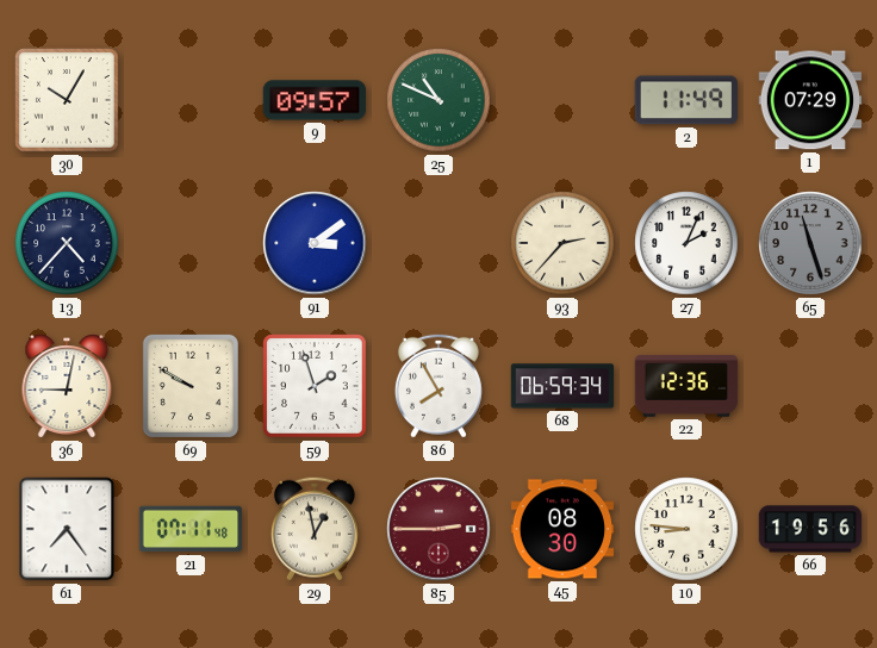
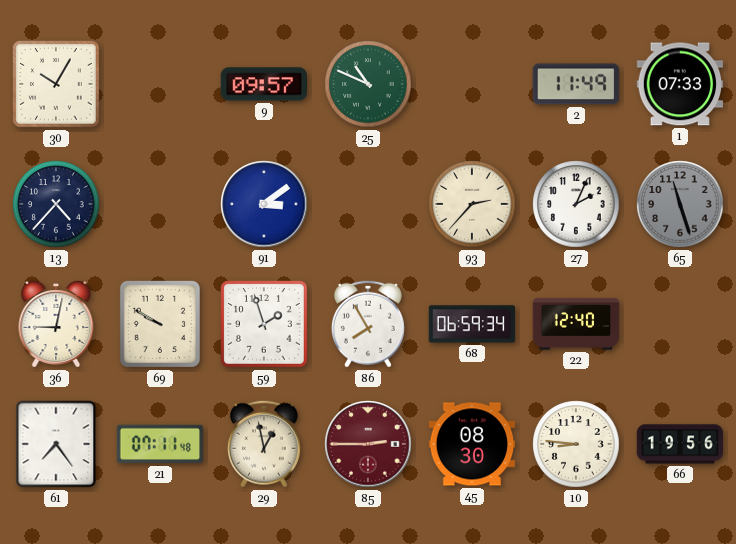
1: 07:29 -> 07:33
22: 12:36 -> 12:40
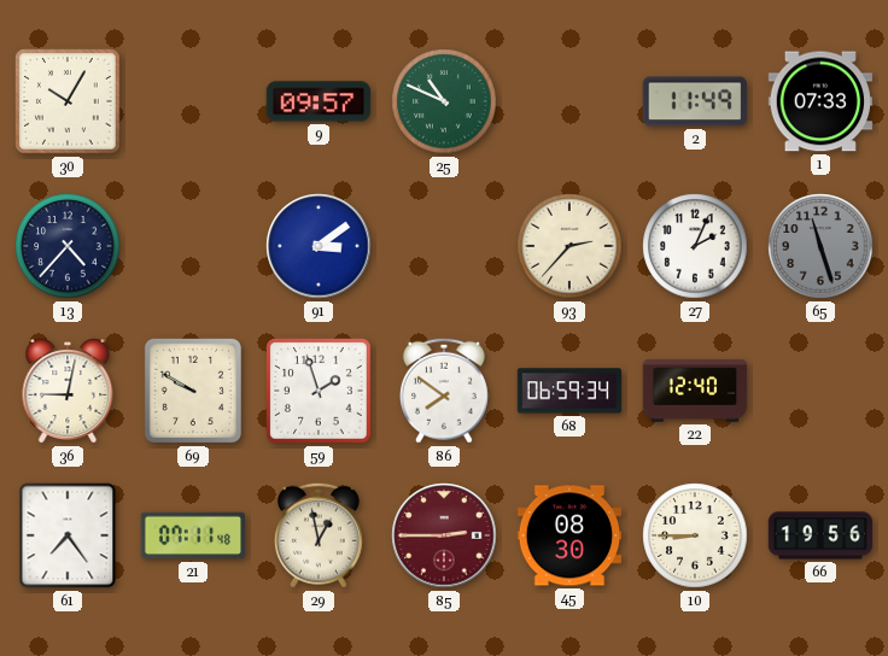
86: 7:55 -> 7:51
10: 8:46 -> 8:45
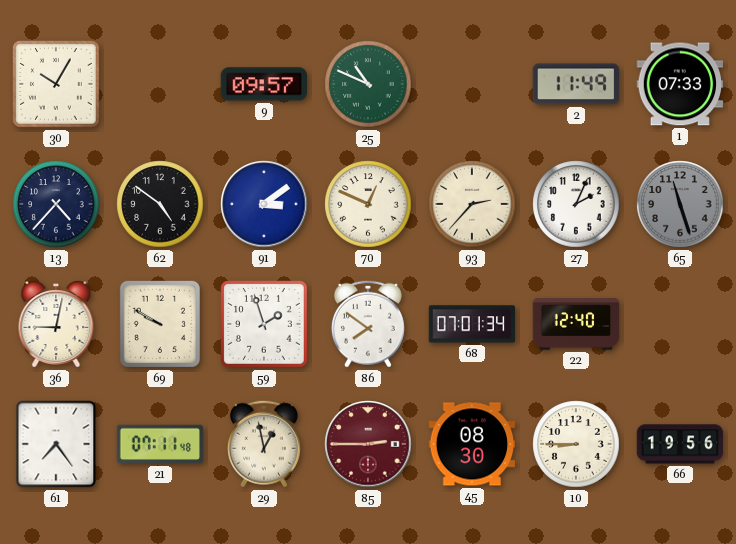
62: none -> 4:51
70: none -> 12:49
68: 06:59 -> 07:01
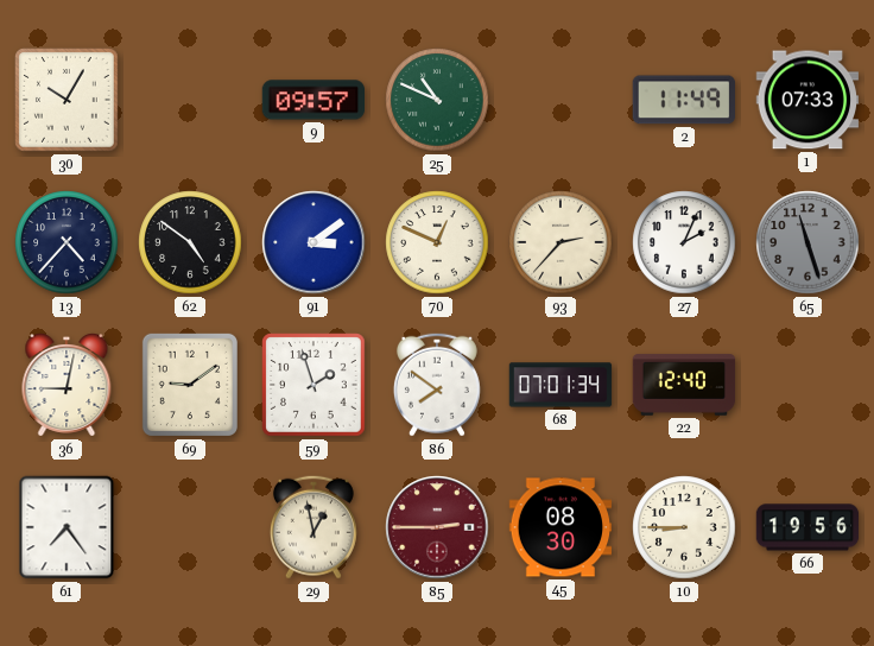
69: 9:50 -> 9:09
21: 07:11 -> none
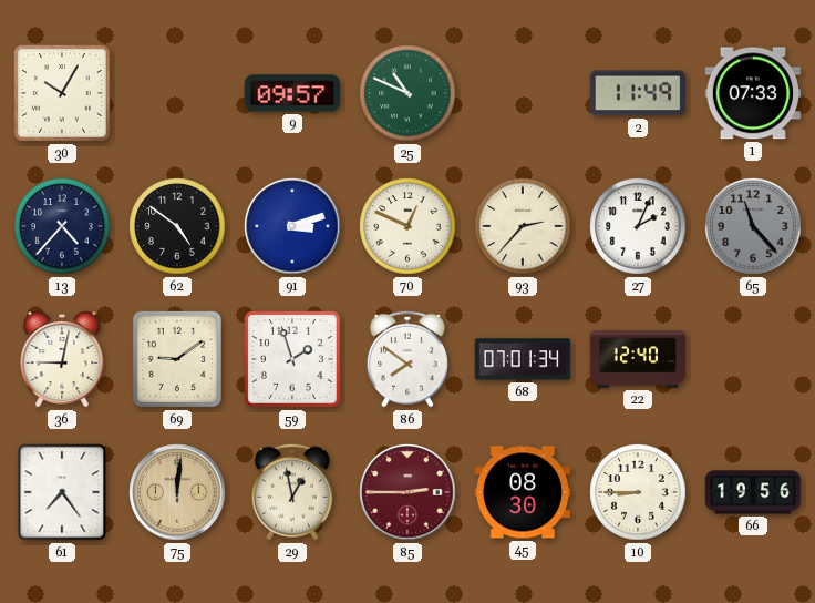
91: 3:09 -> 3:12
65: 11:27 -> 11:23
75: none -> 12:01
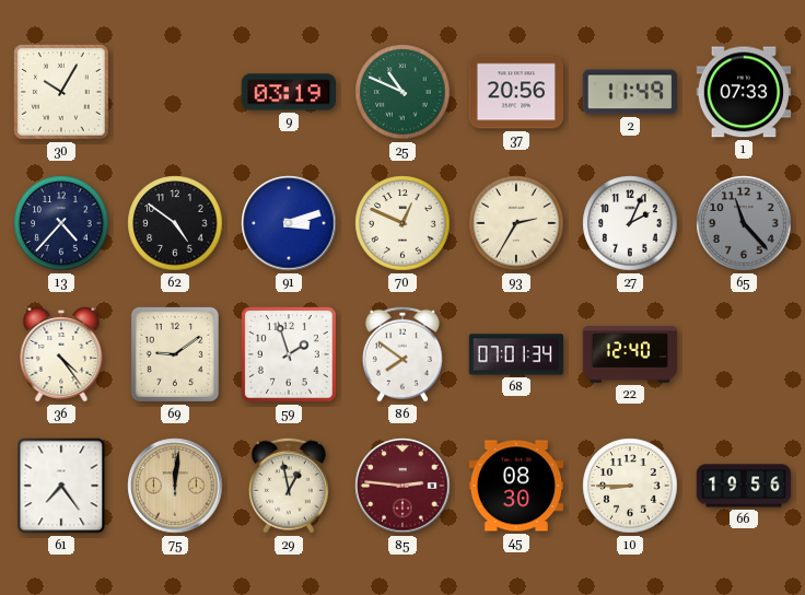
9: 09:57 -> 03:19
37: none -> 20:56
93: 2:37 -> 2:35
36: 9:02 -> 4:24
85: 2:45 -> 2:46
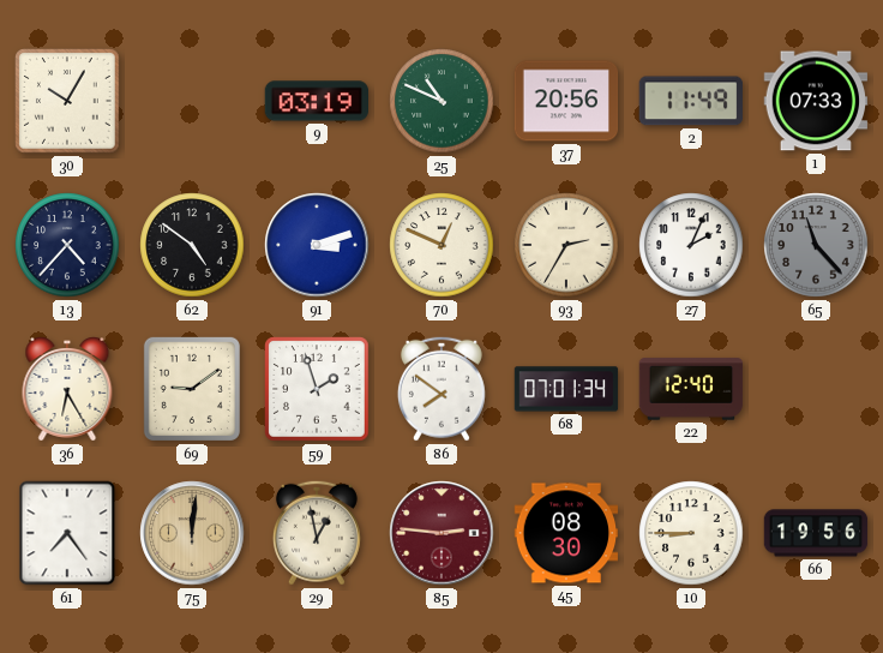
36: 4:24 -> 6:25
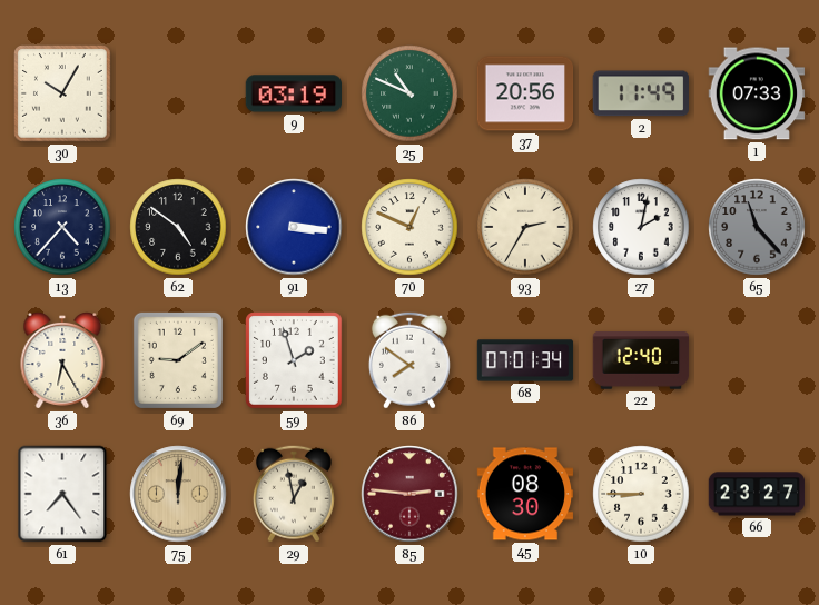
91: 3:12 -> 3:16
27: 2:04 -> 2:02
66: 19:56 -> 23:27
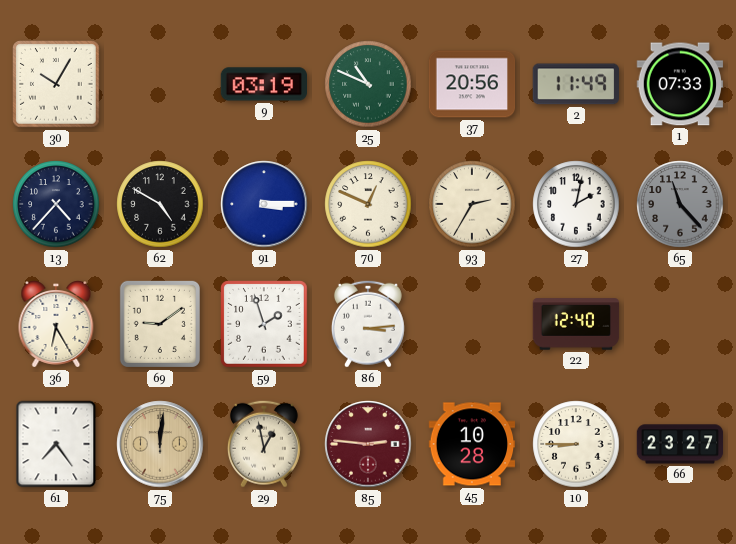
62: 4:51 -> 4:50
91: 3:16 -> 3:15
86: 7:51 -> 3:14
68: 07:01 -> none
45: 08:30 -> 10:28
